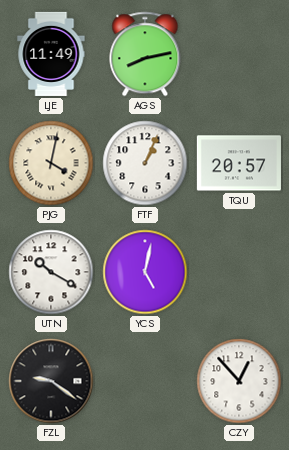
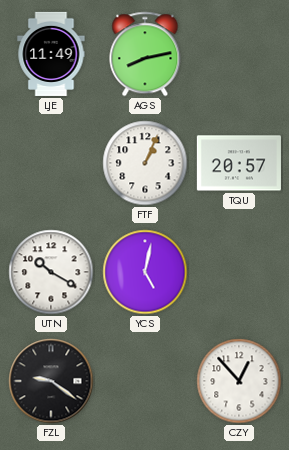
PJG: 4:02 -> none
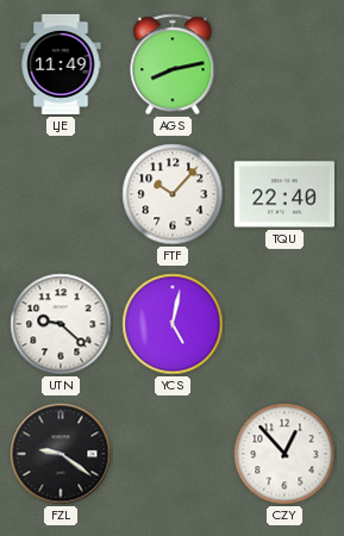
FTF: 1:04 -> 10:07
TQU: 20:57 -> 22:40
UTN: 10:20 -> 9:22
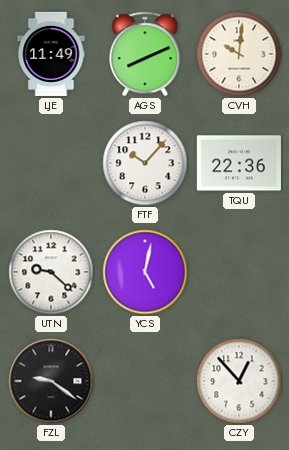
AGS: 8:13 -> 8:11
CVH: none -> 10:01
TQU: 22:40 -> 22:36
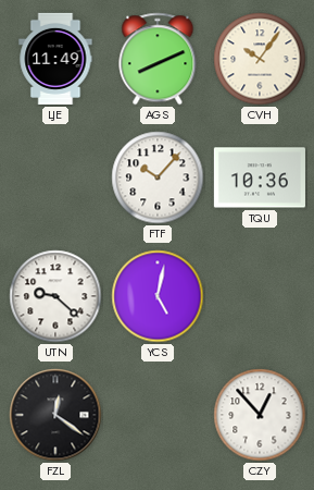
CVH: 10:01 -> 10:06
TQU: 22:36 -> 10:36
FZL: 9:21 -> 12:21
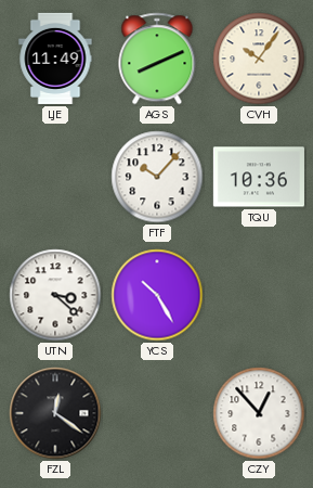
UTN: 9:22 -> 3:22
YCS: 5:02 -> 10:25
